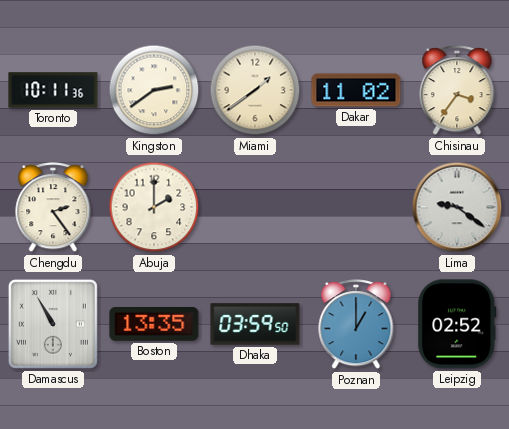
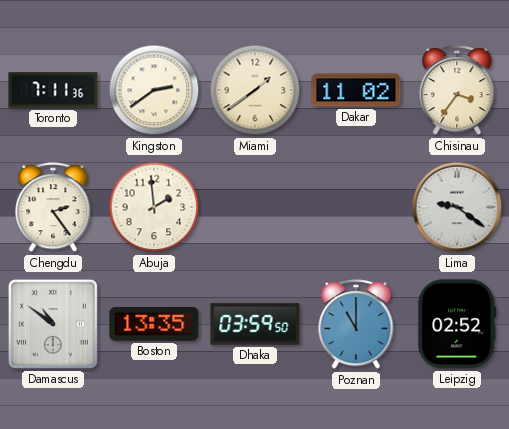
Toronto: 10:11 -> 7:11
Abuja: 2:00 -> 1:59
Damascus: 10:55 -> 10:51
Poznan: 1:00 -> 11:00
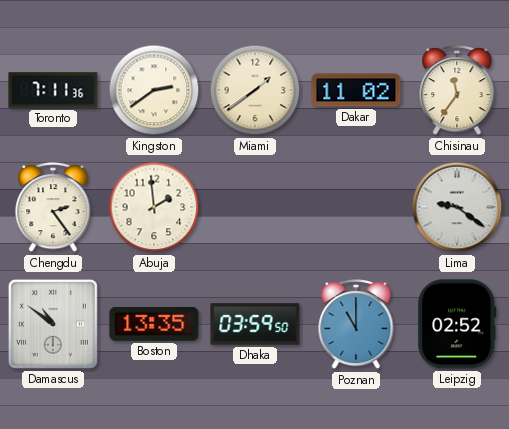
Chisinau: 3:36 -> 11:36
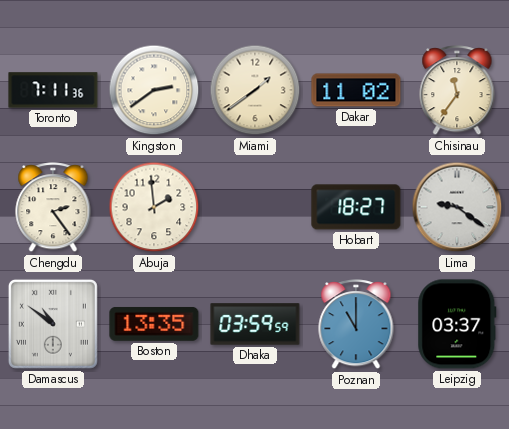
Hobart: none -> 18:27
Dhaka: 03:59:50 -> 03:59:59
Leipzig: 02:52 -> 03:37
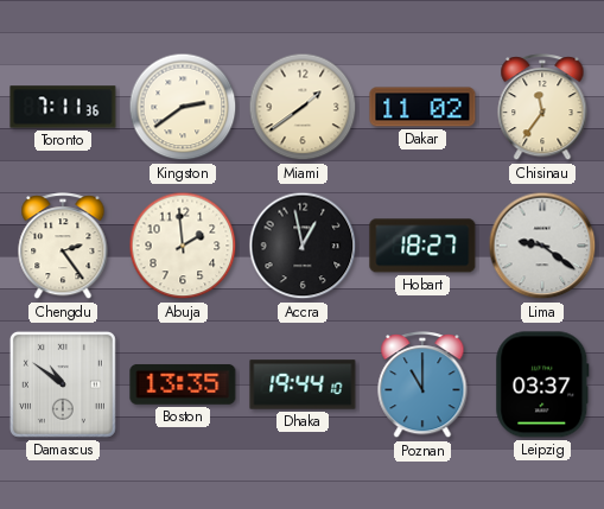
Accra: none -> 12:58
Dhaka: 03:59 -> 19:44
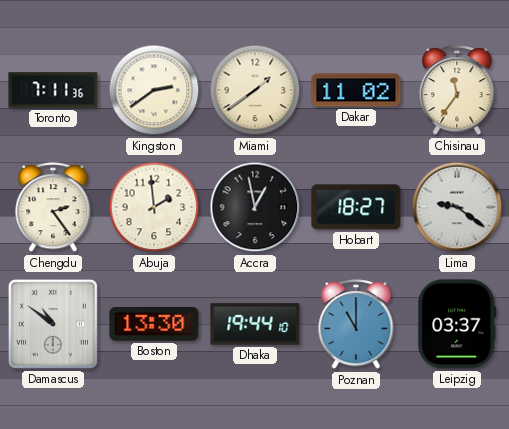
Boston: 13:35 -> 13:30
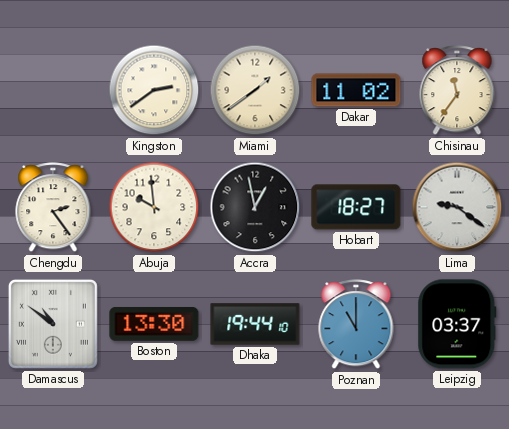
Toronto: 7:11 -> none
Abuja: 1:59 -> 9:59
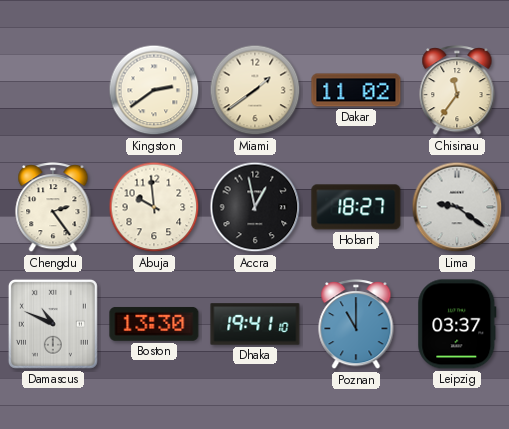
Damascus: 10:51 -> 10:49
Dhaka: 19:44 -> 19:41
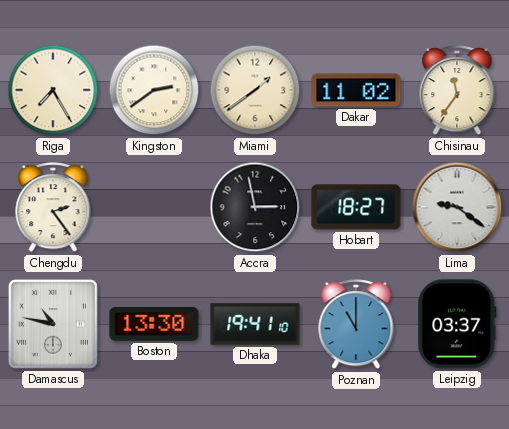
Riga: none -> 7:25
Abuja: 9:59 -> none
Accra: 12:58 -> 2:58
Damascus: 10:49 -> 10:47
